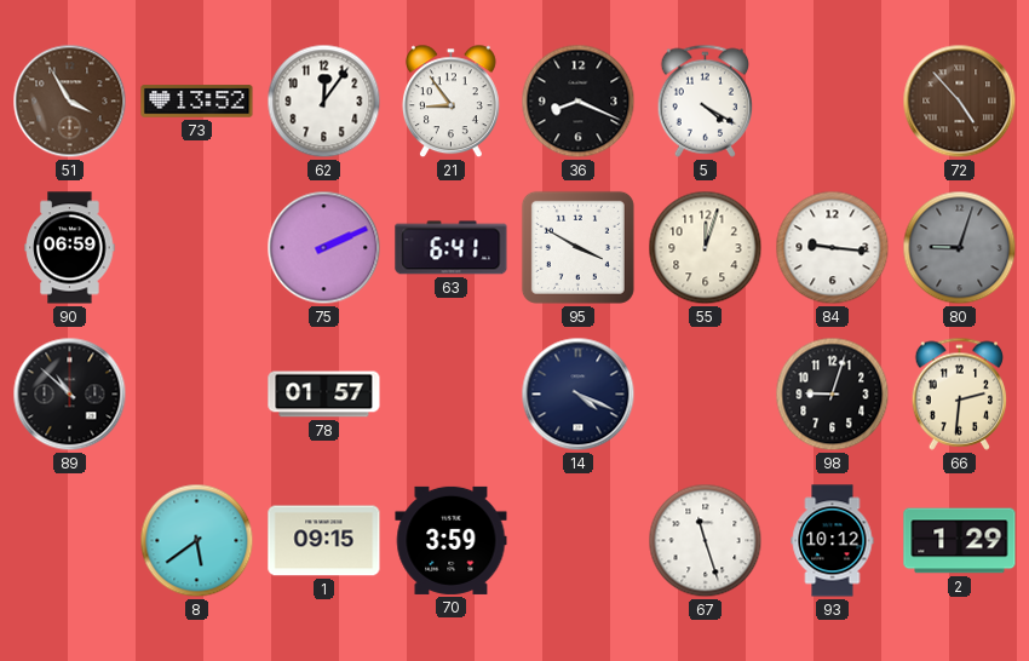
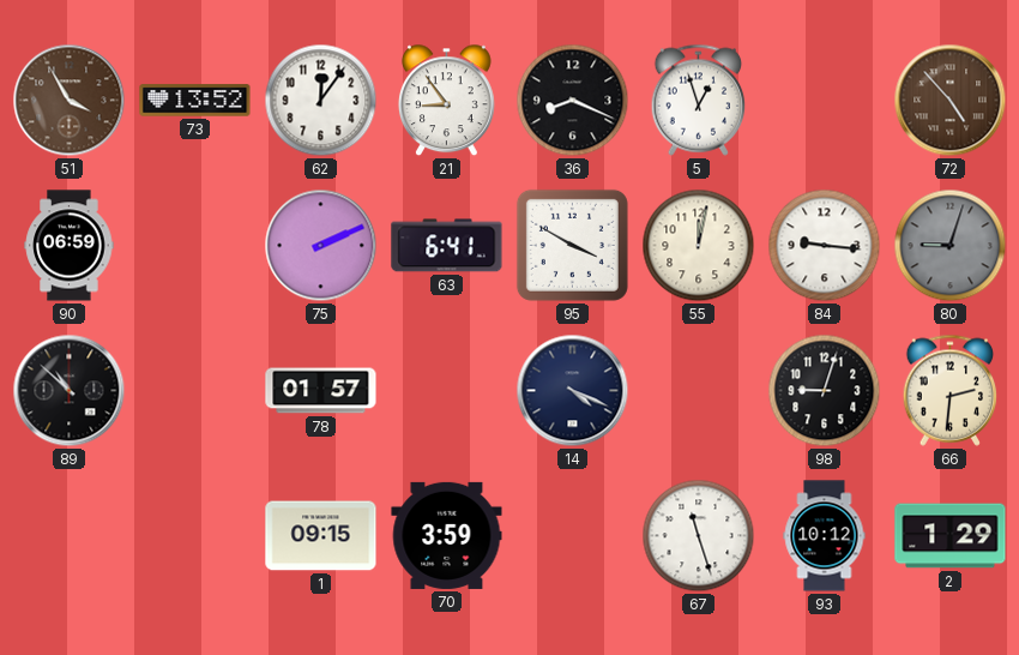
5: 4:20 -> 12:57
55: 12:03 -> 12:02
8: 5:39 -> none
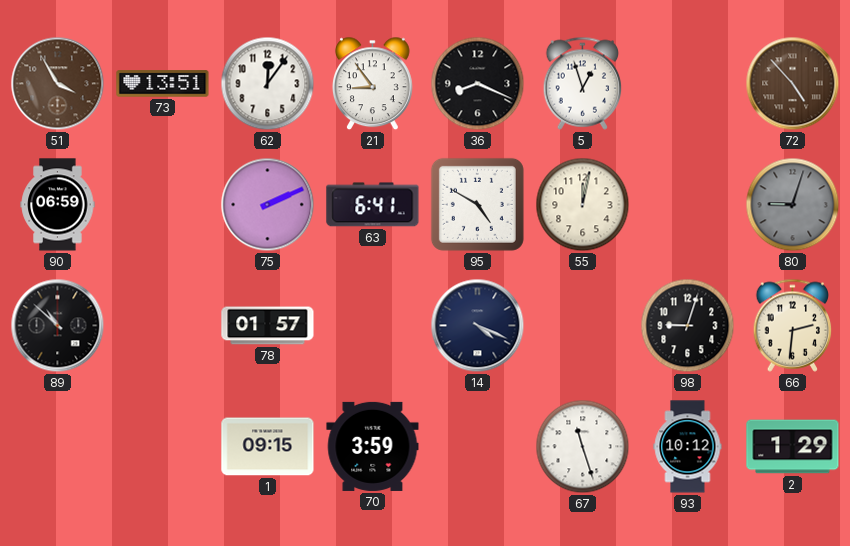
73: 13:52 -> 13:51
95: 3:50 -> 4:50
84: 9:16 -> none
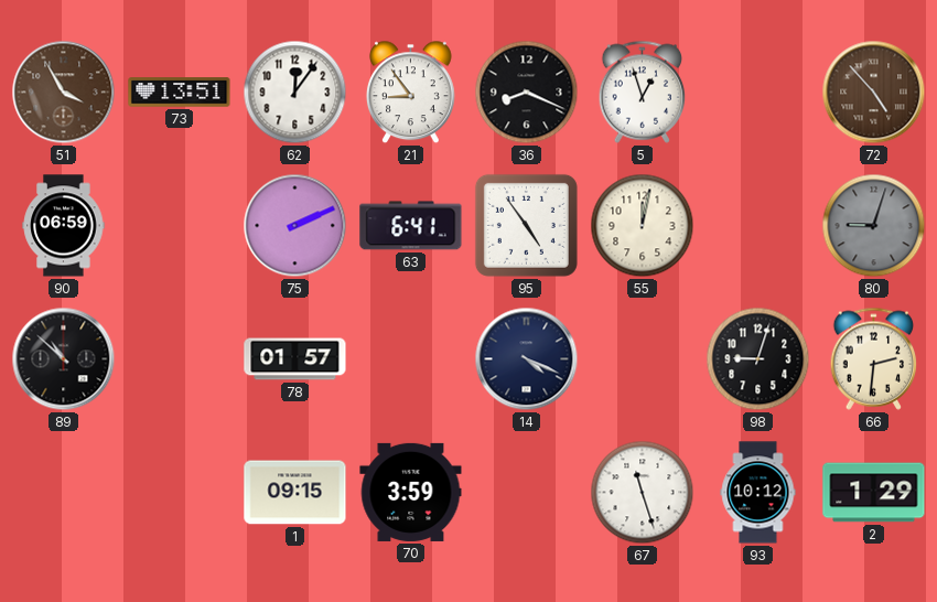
95: 4:50 -> 4:54
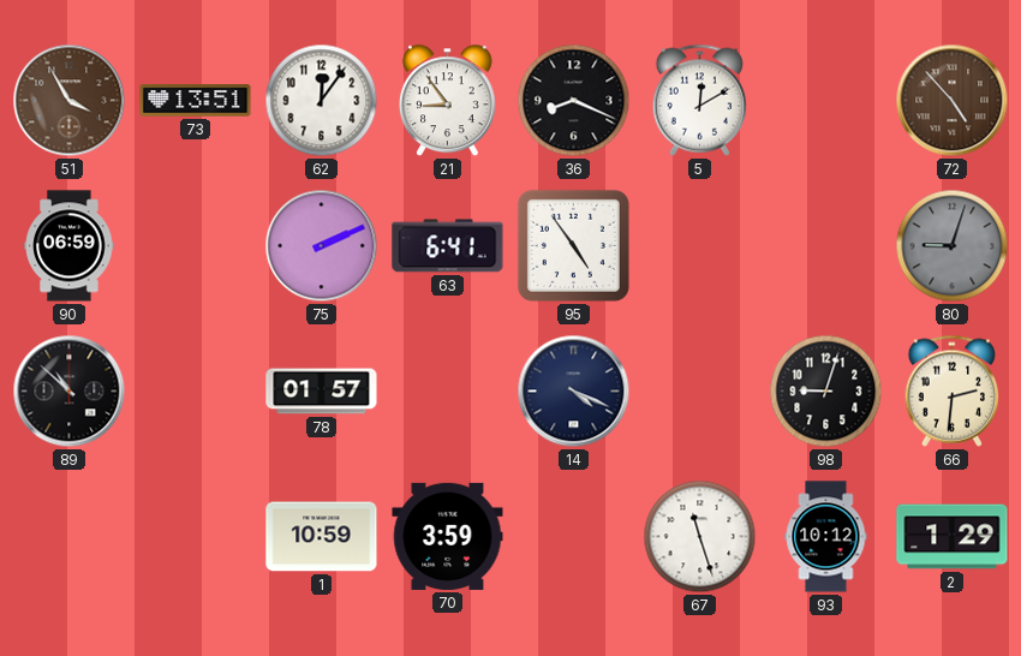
5: 12:57 -> 12:10
55: 12:02 -> none
1: 09:15 -> 10:59
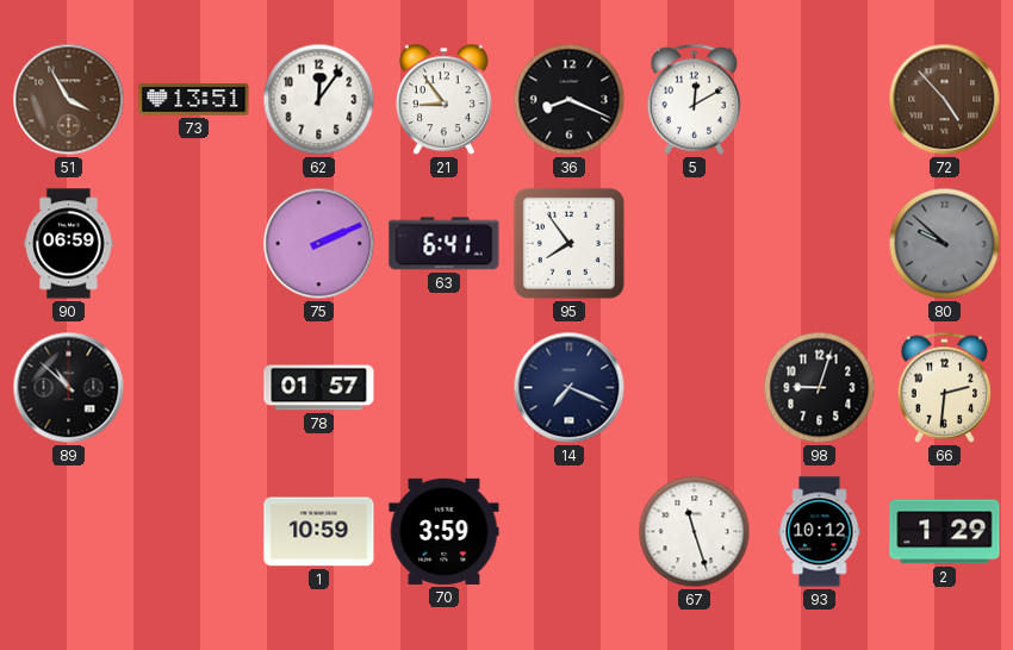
95: 4:54 -> 7:54
80: 9:03 -> 9:52
14: 4:19 -> 7:19
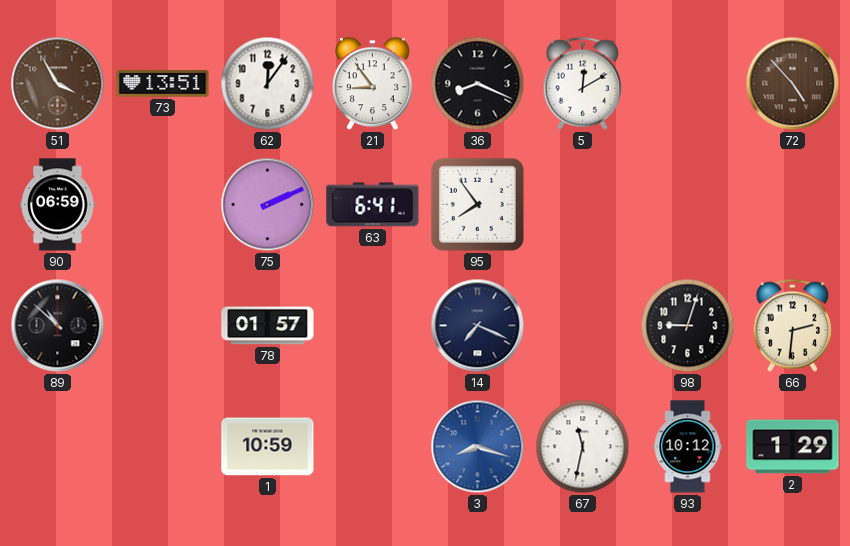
80: 9:52 -> none
70: 3:59 -> none
3: none -> 8:18
67: 11:27 -> 11:32
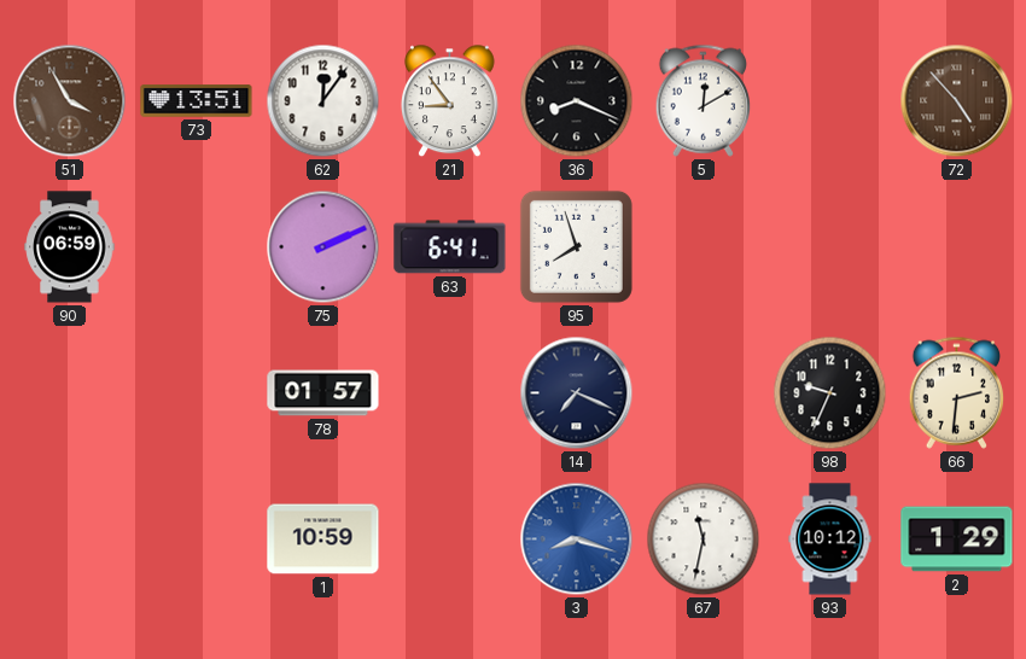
95: 7:54 -> 7:57
89: 10:52 -> none
98: 9:03 -> 9:34
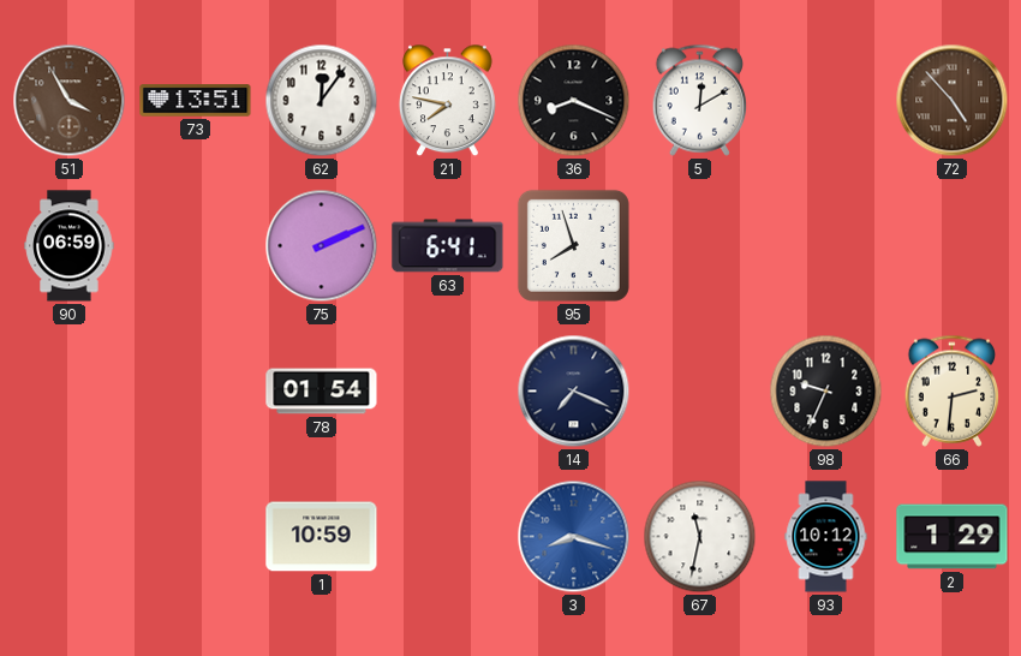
21: 8:54 -> 7:47
78: 01:57 -> 01:54
